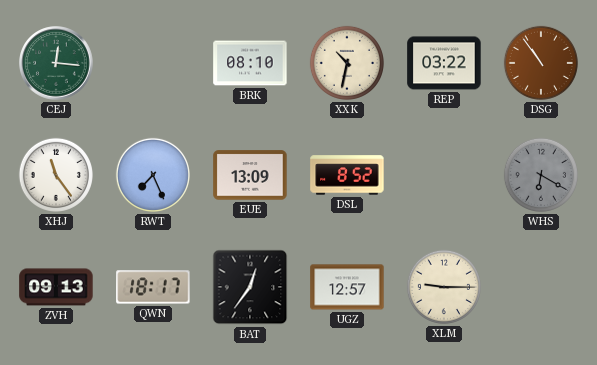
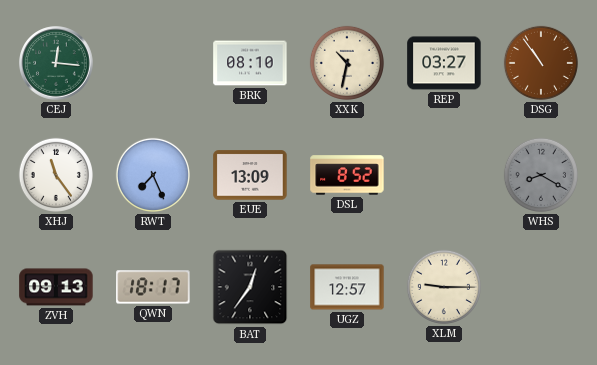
REP: 03:22 -> 03:27
WHS: 6:20 -> 8:20
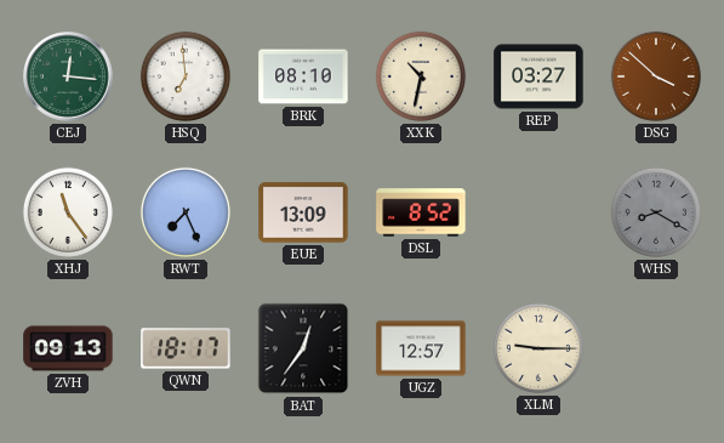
HSQ: none -> 6:59
DSG: 10:54 -> 3:52
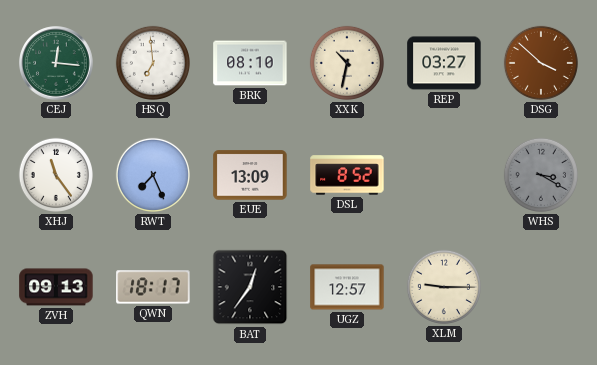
WHS: 8:20 -> 3:20
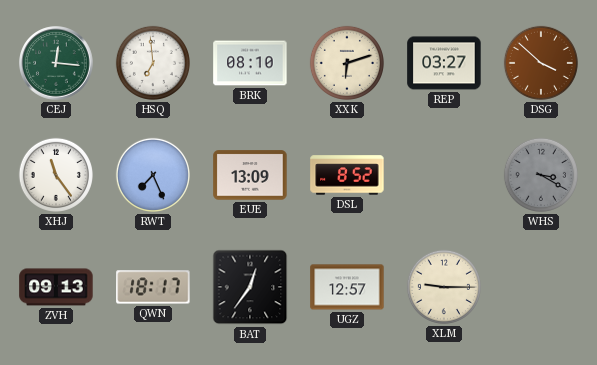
XXK: 10:32 -> 6:12
